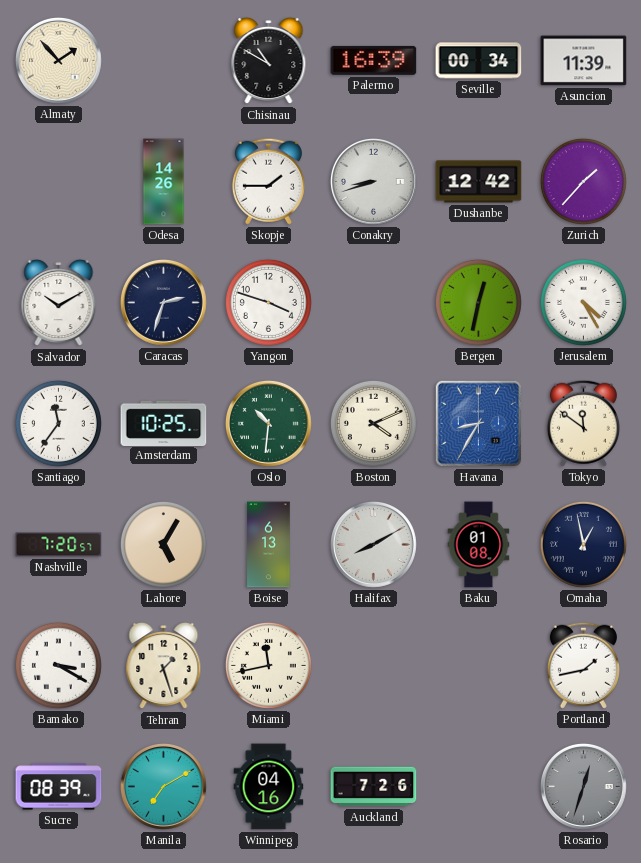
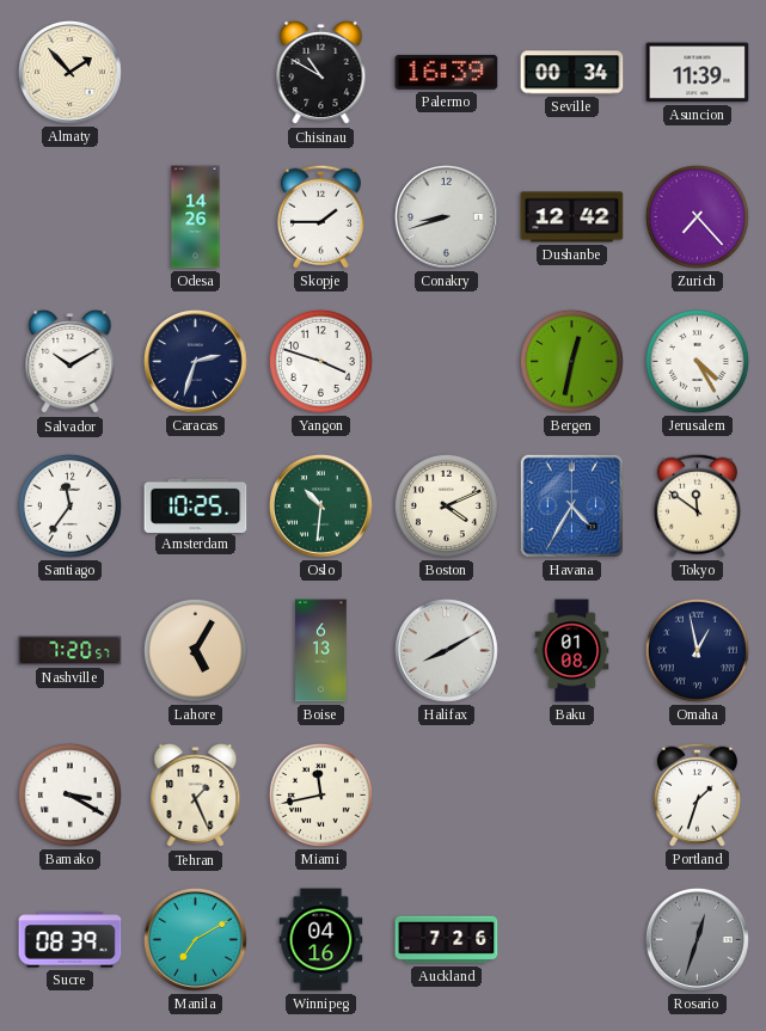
Zurich: 1:37 -> 7:23
Havana: 8:35 -> 4:35
Tehran: 1:27 -> 1:26
Portland: 1:43 -> 1:33
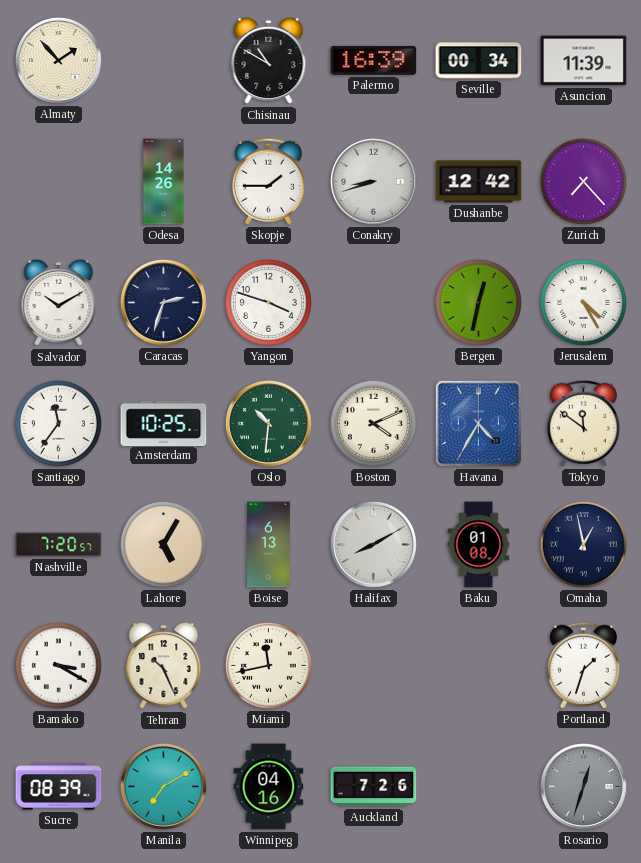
Tehran: 1:26 -> 10:26
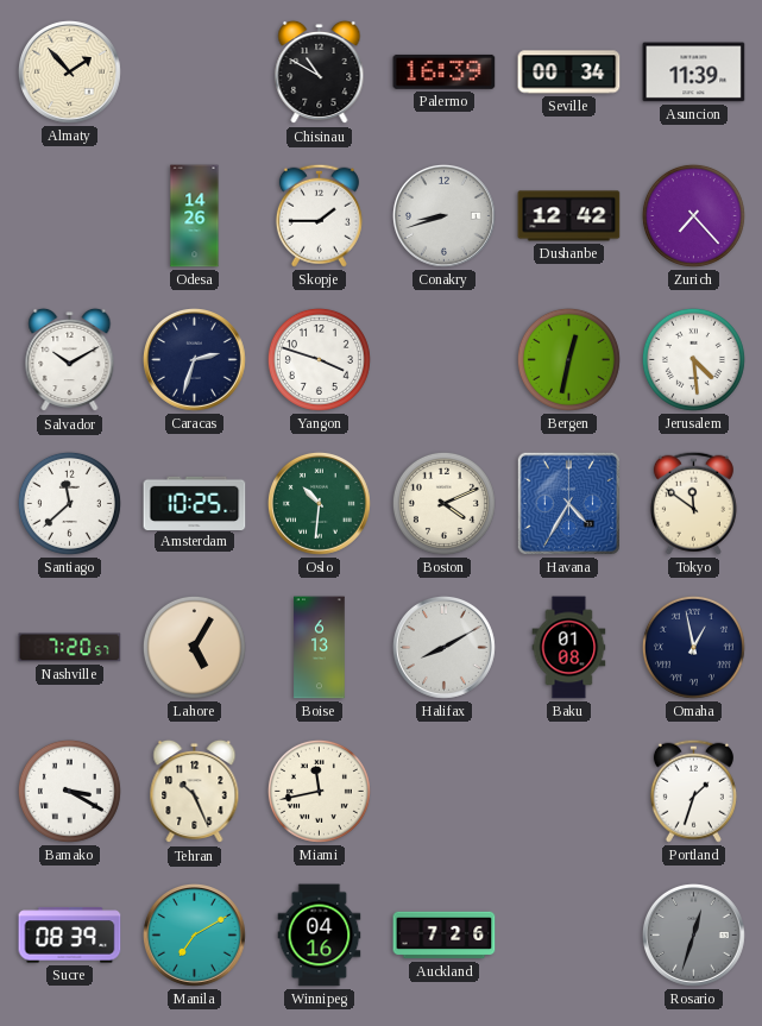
Jerusalem: 4:25 -> 4:29
Santiago: 11:36 -> 11:38
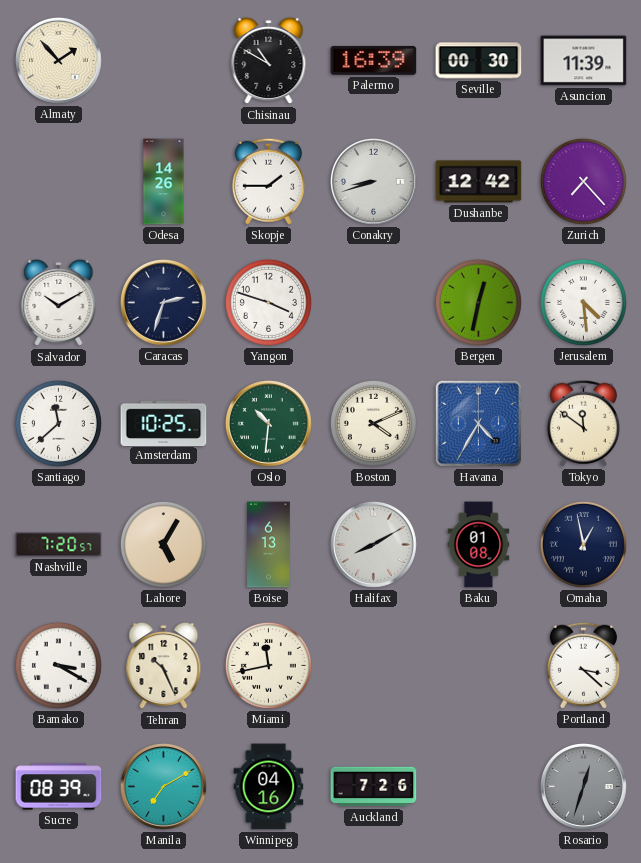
Seville: 00:34 -> 00:30
Portland: 1:33 -> 3:22
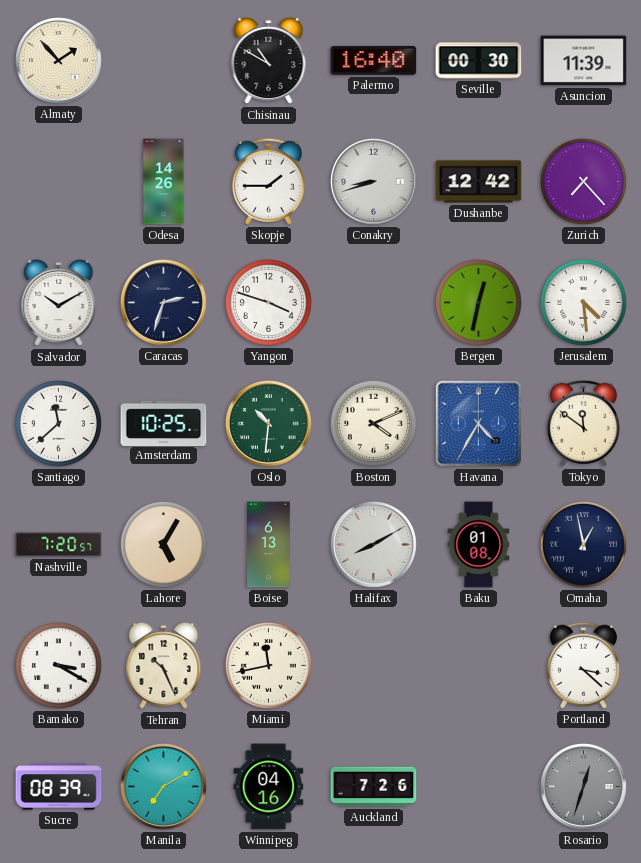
Palermo: 16:39 -> 16:40
